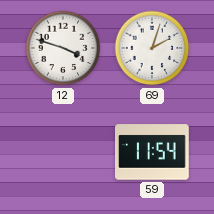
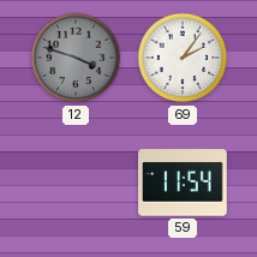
12 dial: white -> grey
69: 2:03 -> 2:06
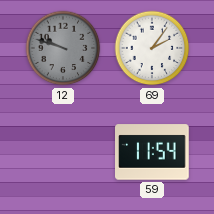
12: 3:48 -> 9:48
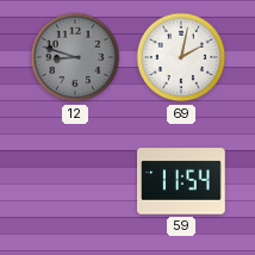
12: 9:48 -> 8:48
69: 2:06 -> 2:02
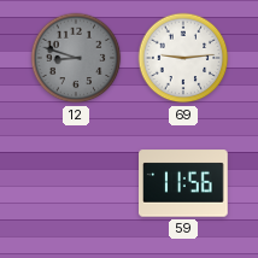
69: 2:02 -> 9:14
59: 11:54 -> 11:56
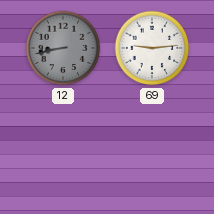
12: 8:48 -> 8:43
59: 11:56 -> none
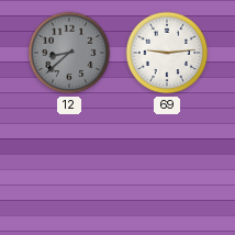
12: 8:43 -> 8:38
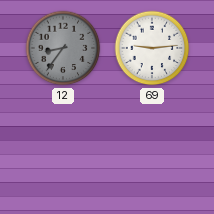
12: 8:38 -> 8:36
